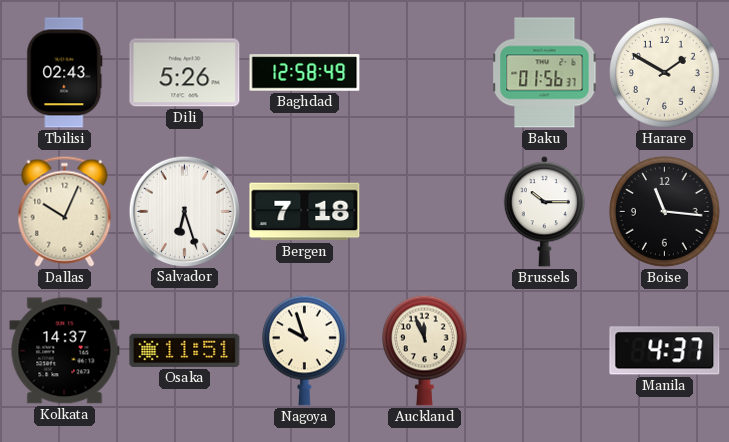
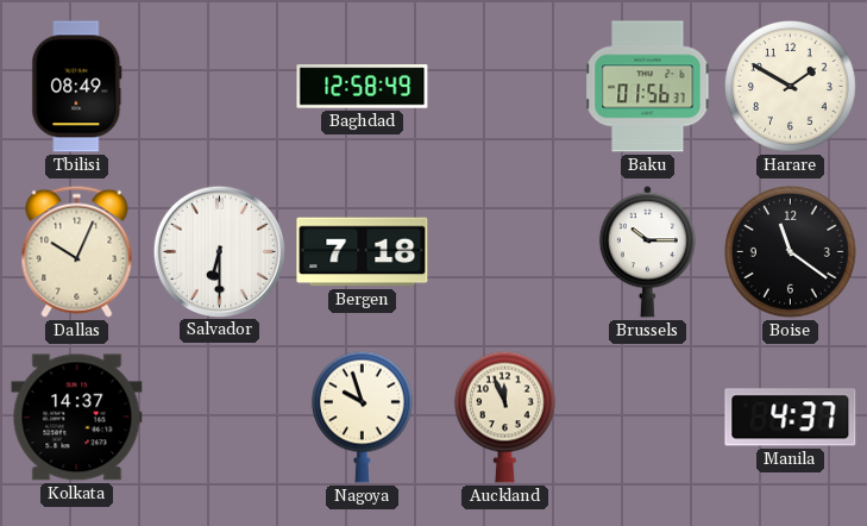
Tbilisi: 02:43 -> 08:49
Dili: 5:26 -> none
Salvador: 6:27 -> 6:30
Boise: 11:16 -> 11:21
Osaka: 11:51 -> none
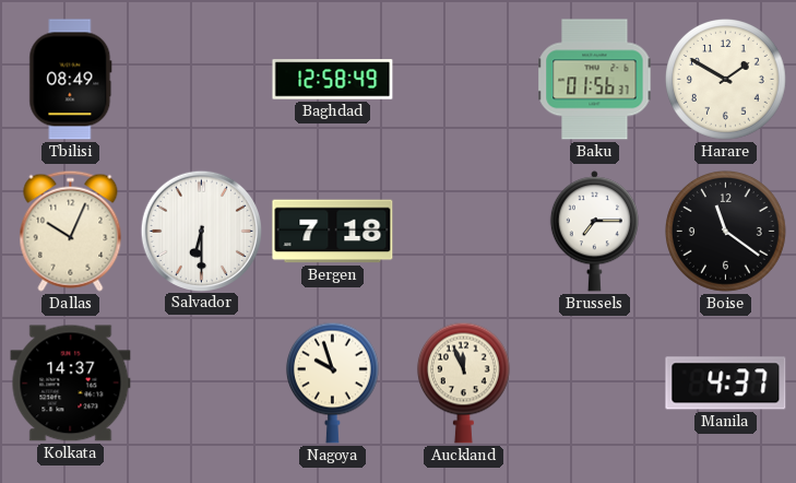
Brussels: 10:15 -> 7:15
